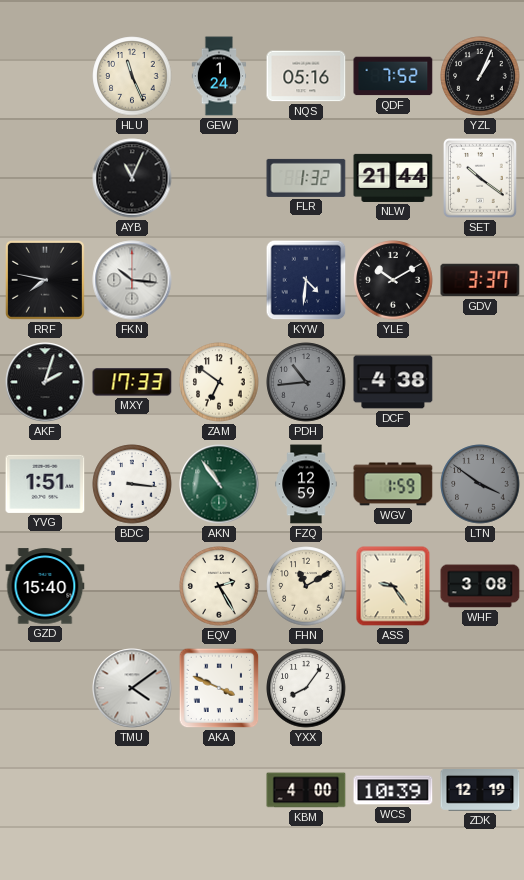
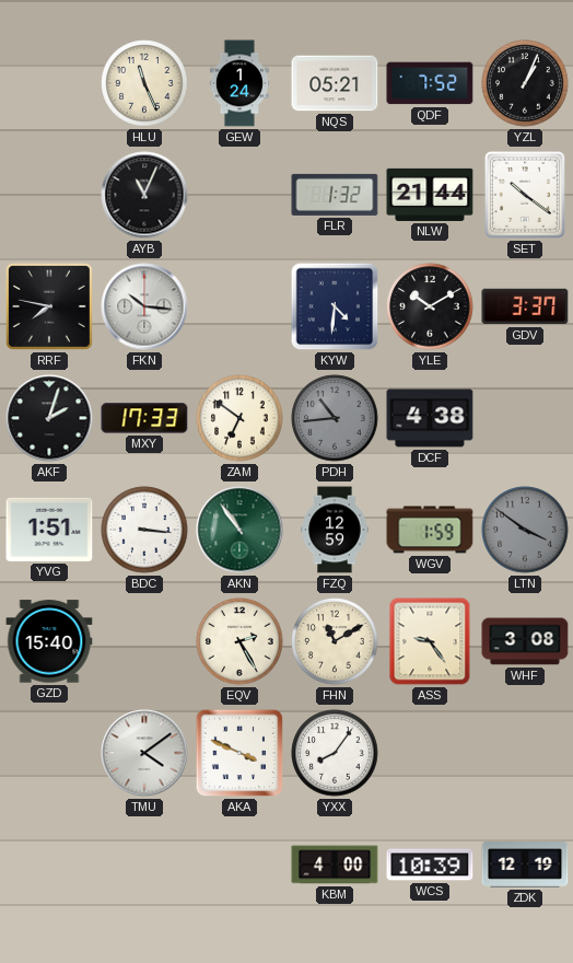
NQS: 05:16 -> 05:21
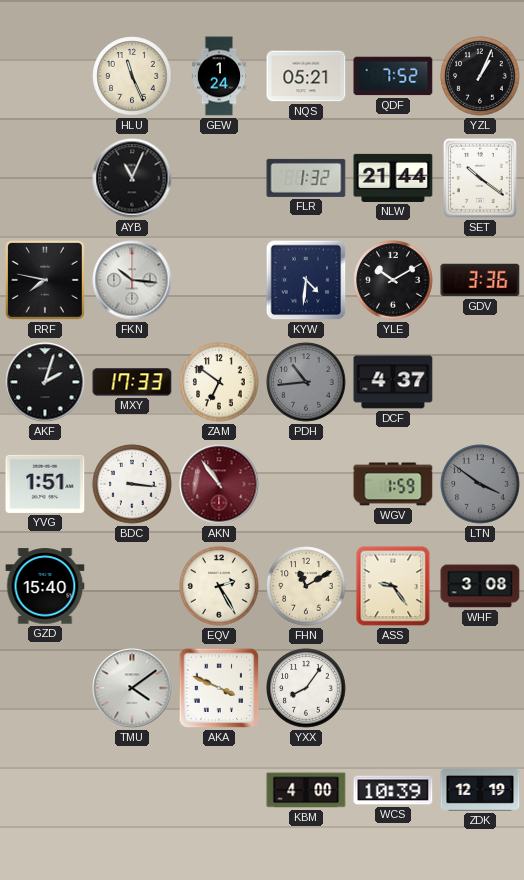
GDV: 3:37 -> 3:36
DCF: 4:38 -> 4:37
AKN dial: green -> burgundy
FZQ: 12:59 -> none
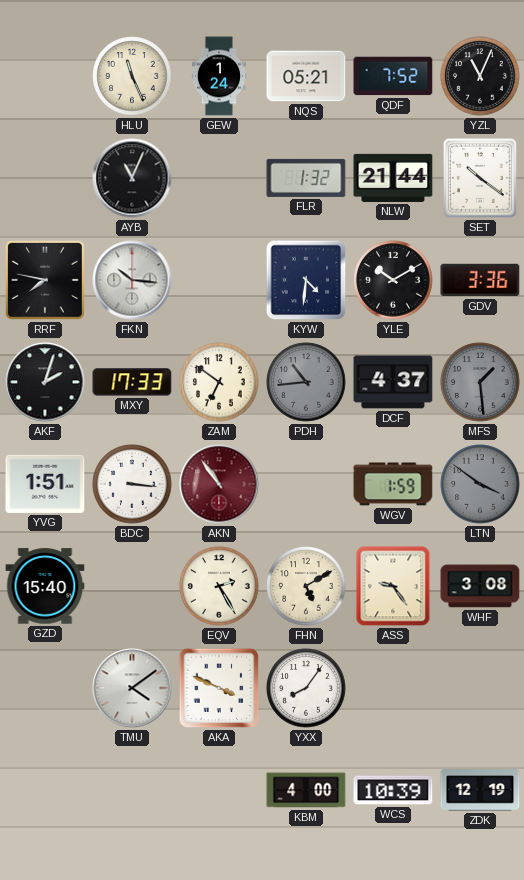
YZL: 1:04 -> 11:04
MFS: none -> 1:29
FHN: 11:10 -> 5:10
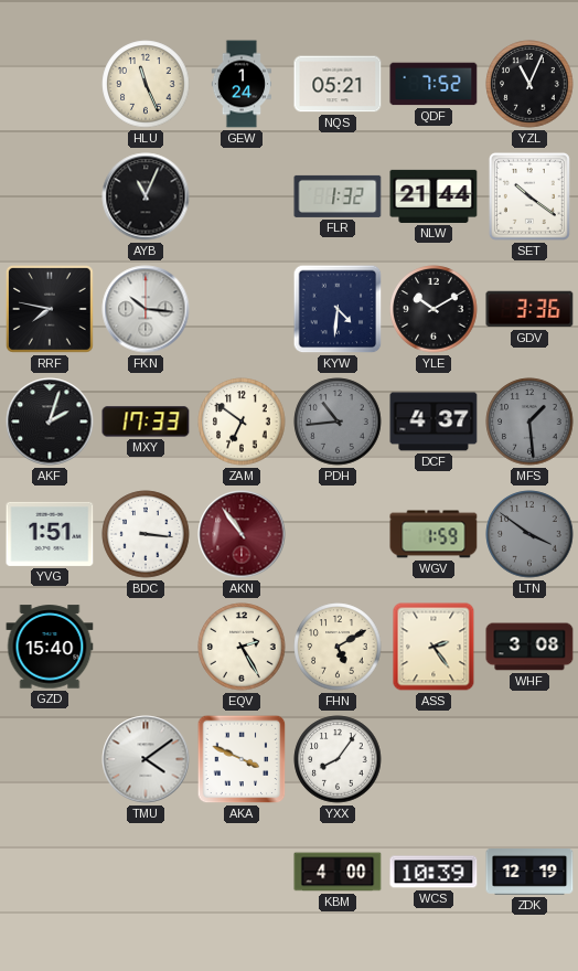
ASS: 9:24 -> 2:24
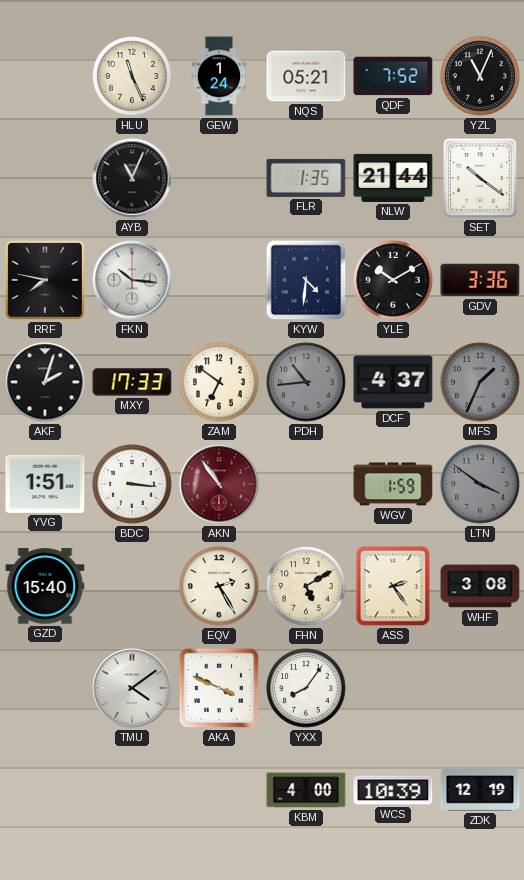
FLR: 1:32 -> 1:35
MFS: 1:29 -> 1:34
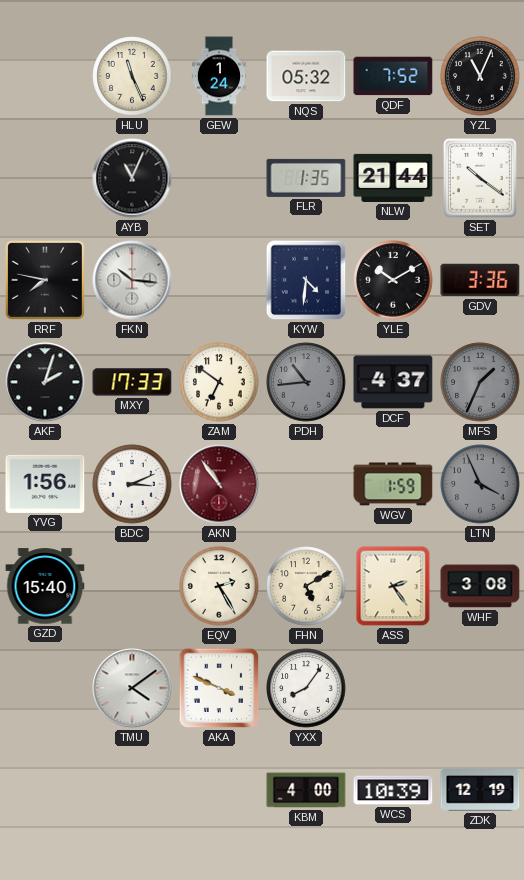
NQS: 05:21 -> 05:32
YVG: 1:51 -> 1:56
BDC: 3:16 -> 3:11
LTN: 3:51 -> 3:56
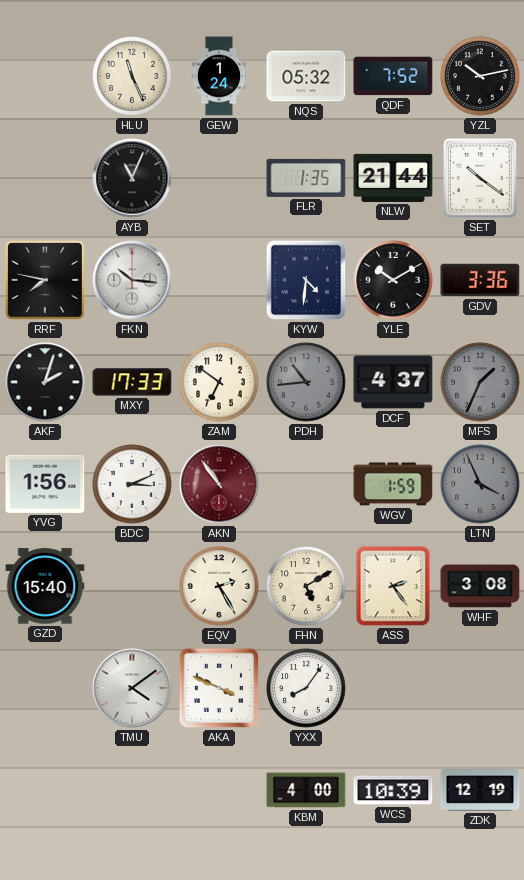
YZL: 11:04 -> 10:13
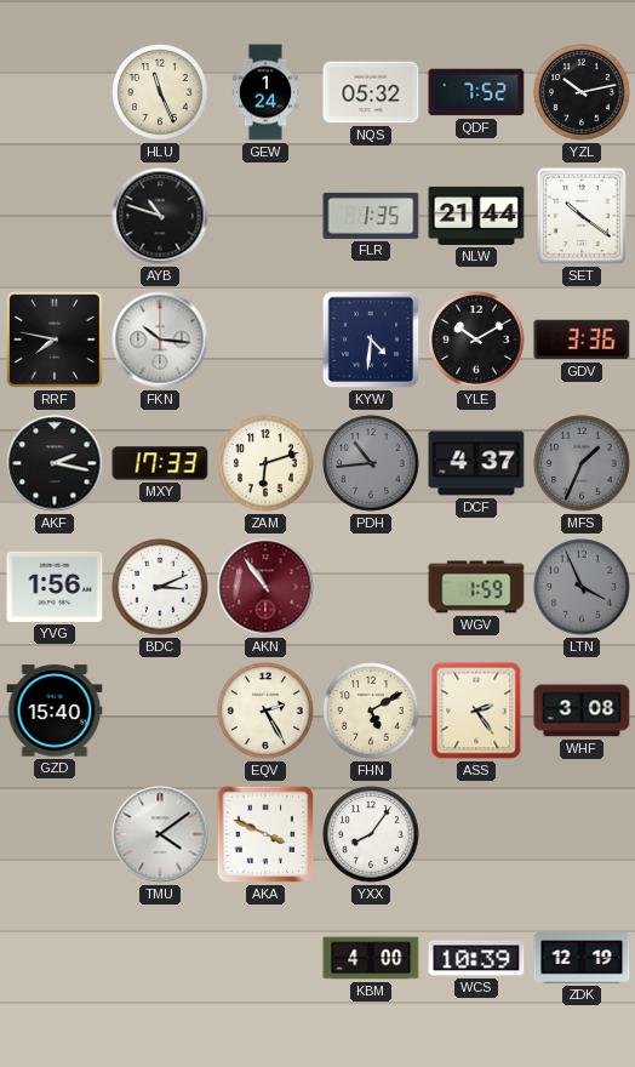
AYB: 11:04 -> 10:48
AKF: 2:03 -> 2:17
ZAM: 6:51 -> 6:12
